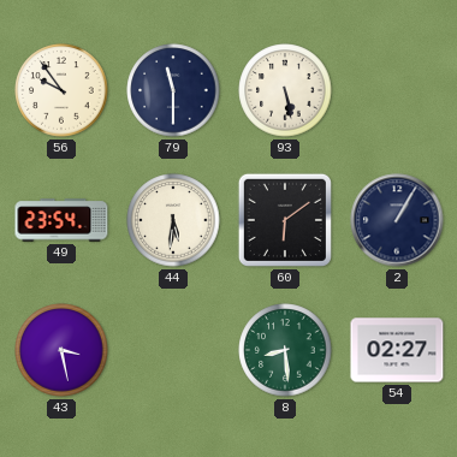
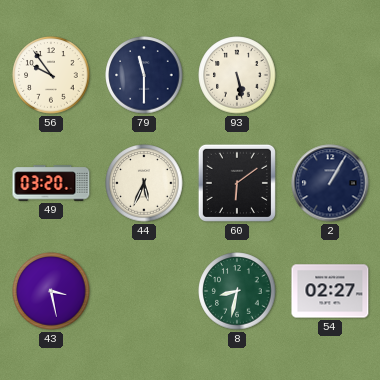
49: 23:54 -> 03:20
44: 5:31 -> 5:34
8: 8:29 -> 8:32
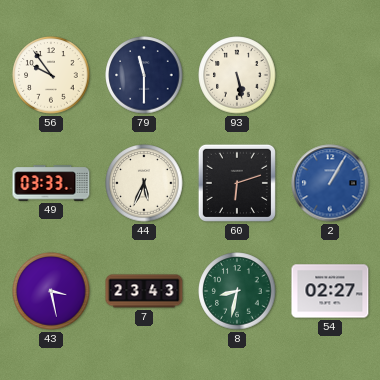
49: 03:20 -> 03:33
60: 6:09 -> 6:12
2 dial: navy -> blue
7: none -> 23:43
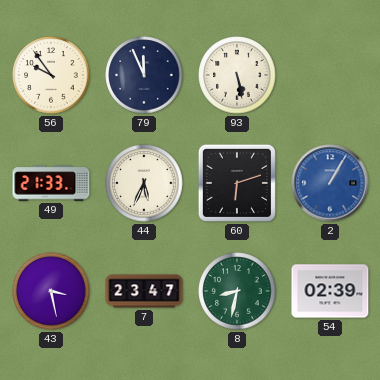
79: 11:30 -> 11:56
49: 03:33 -> 21:33
7: 23:43 -> 23:47
54: 02:27 -> 02:39
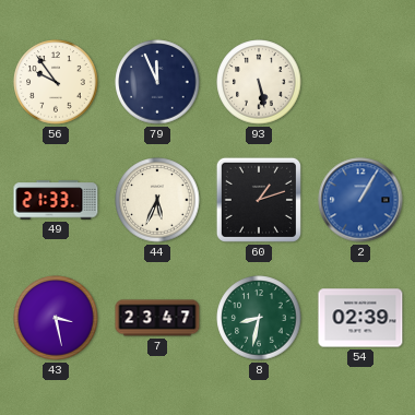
60: 6:12 -> 1:12
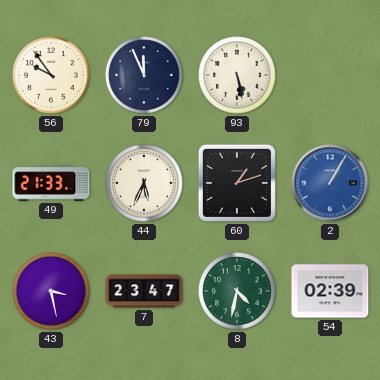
8: 8:32 -> 4:32
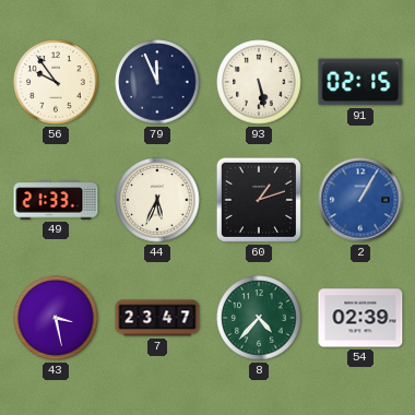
91: none -> 02:15
8: 4:32 -> 4:37
